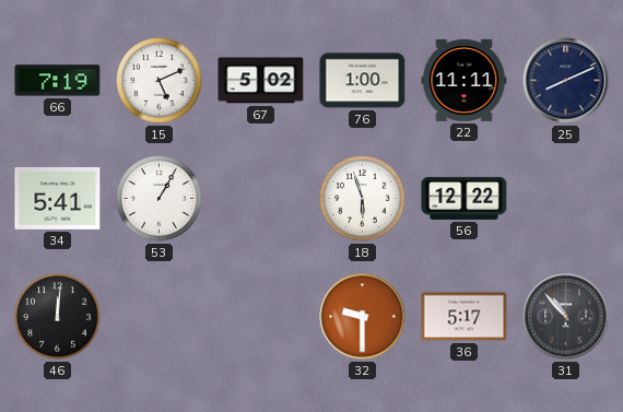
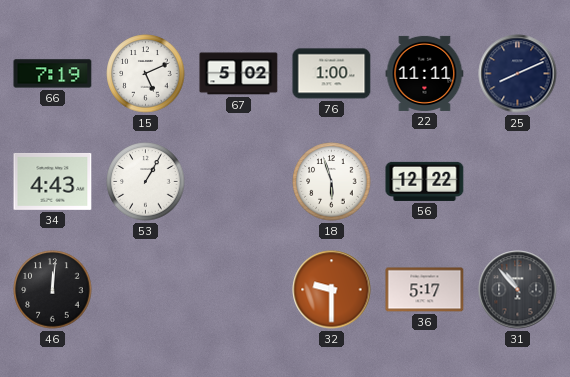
34: 5:41 -> 4:43
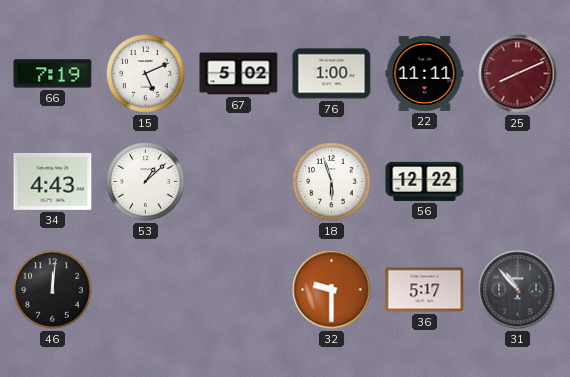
25 dial: navy -> burgundy
53: 1:05 -> 1:08
